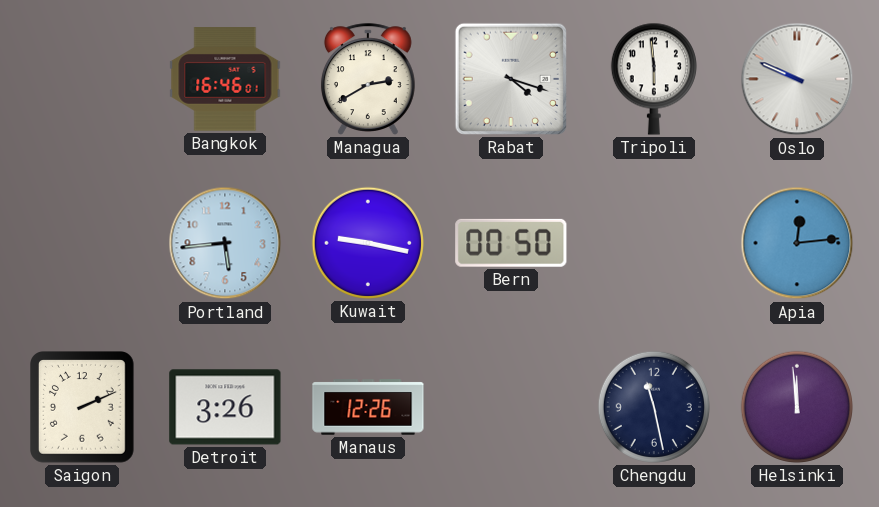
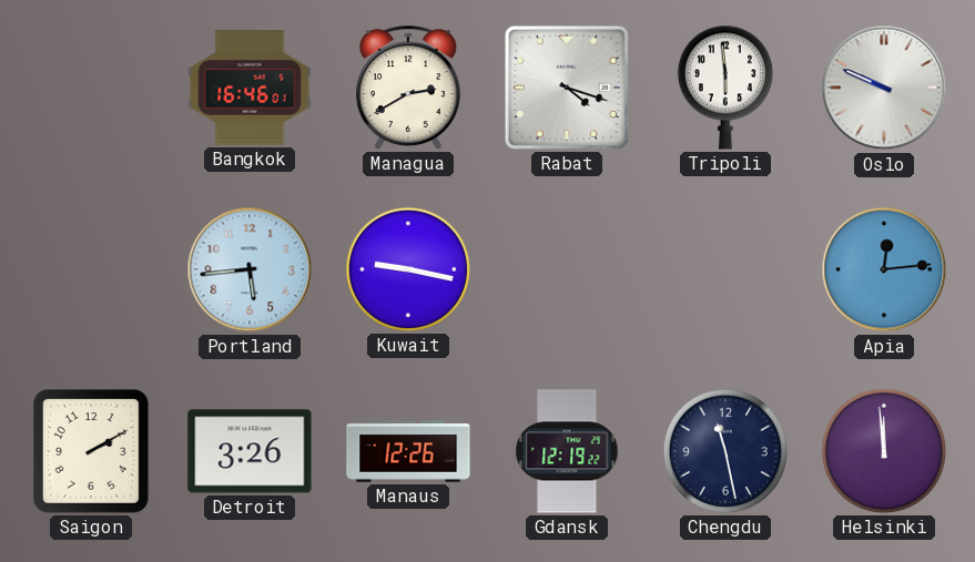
Bern: 00:50 -> none
Saigon: 2:11 -> 2:10
Gdansk: none -> 12:19
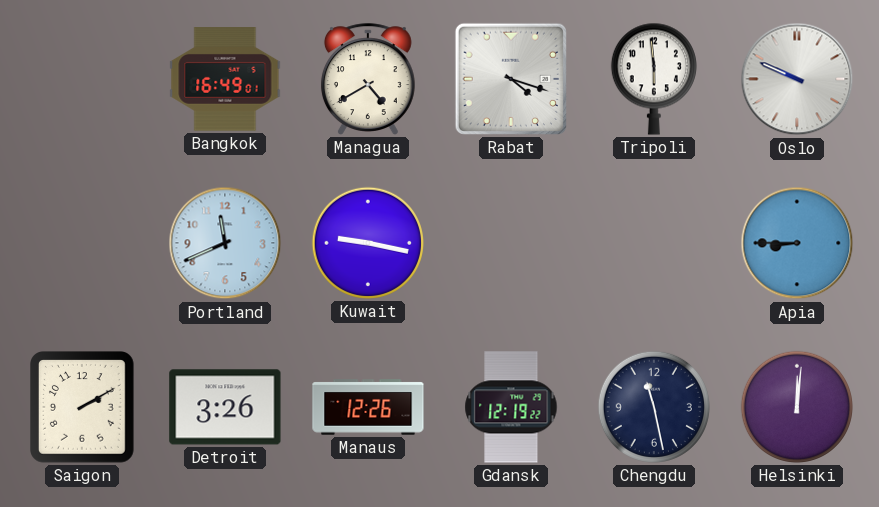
Bangkok: 16:46 -> 16:49
Managua: 2:40 -> 4:40
Portland: 5:44 -> 11:41
Apia: 12:14 -> 8:45
Helsinki: 11:59 -> 12:01
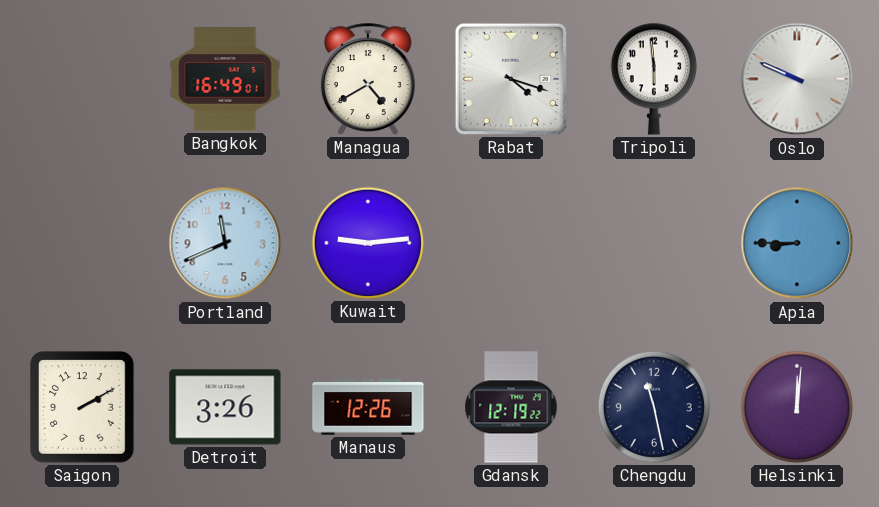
Kuwait: 9:17 -> 9:14
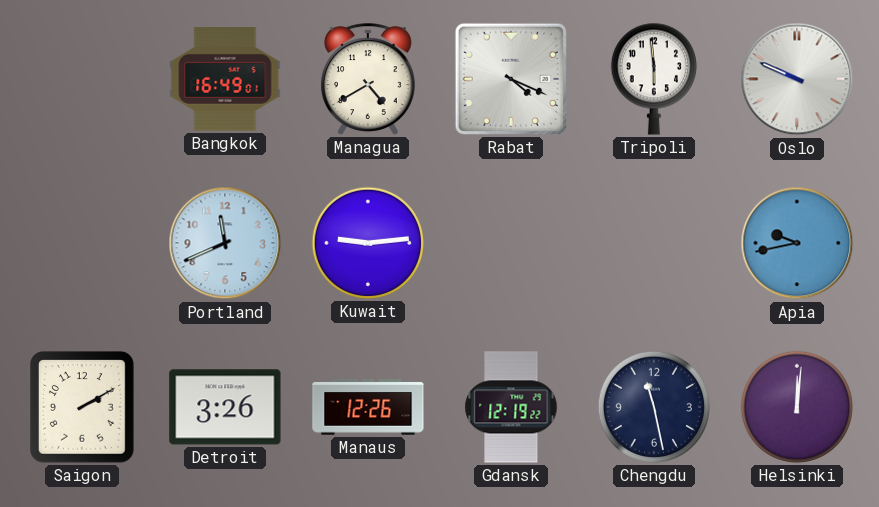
Rabat: 4:18 -> 4:19
Apia: 8:45 -> 9:43
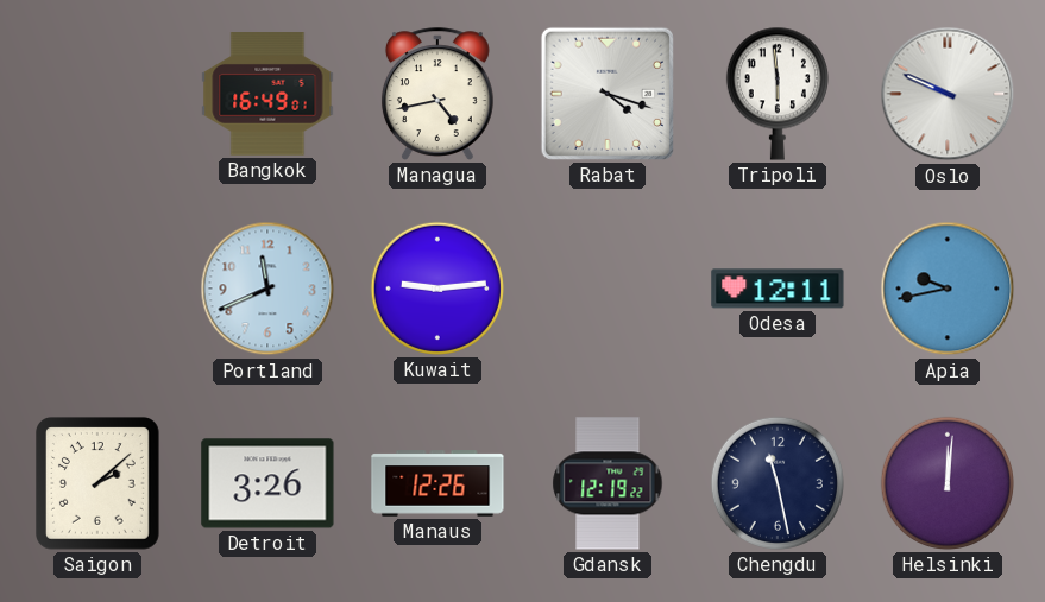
Managua: 4:40 -> 4:43
Rabat: 4:19 -> 4:18
Odesa: none -> 12:11
Saigon: 2:10 -> 2:08
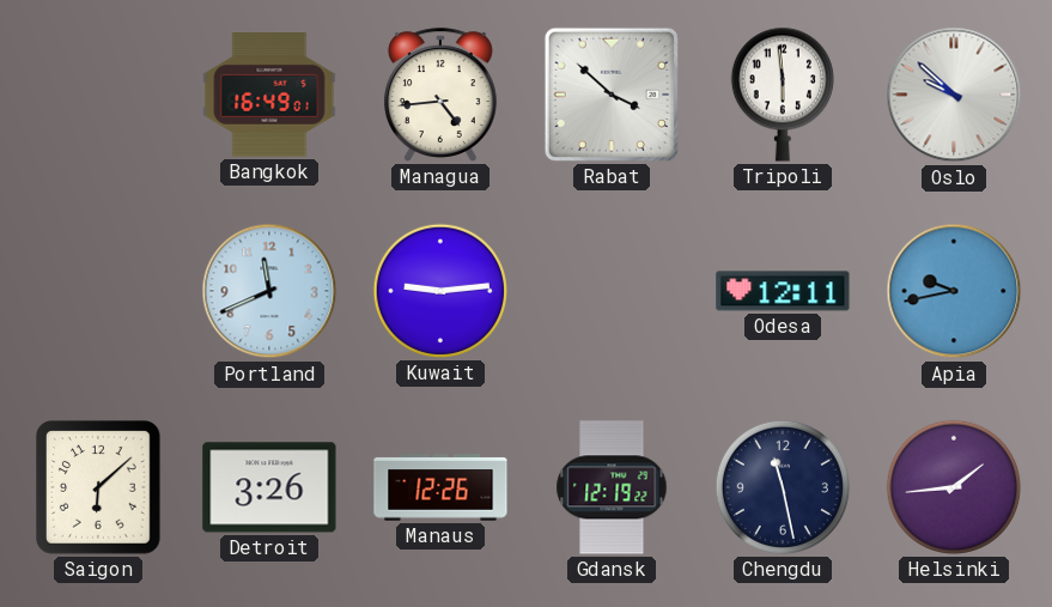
Managua: 4:43 -> 4:44
Rabat: 4:18 -> 3:52
Oslo: 9:49 -> 9:52
Saigon: 2:08 -> 6:08
Helsinki: 12:01 -> 1:44
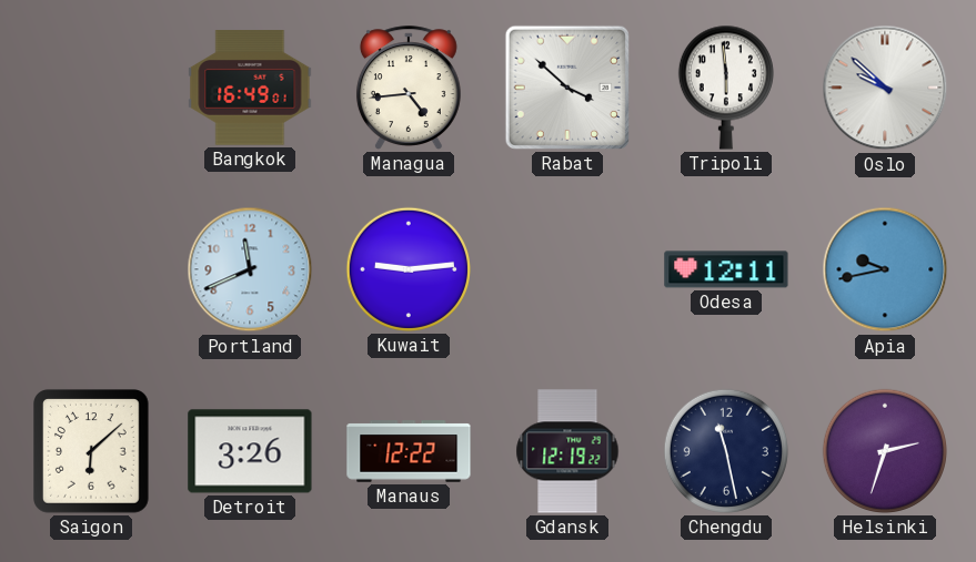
Manaus: 12:26 -> 12:22
Helsinki: 1:44 -> 2:33
